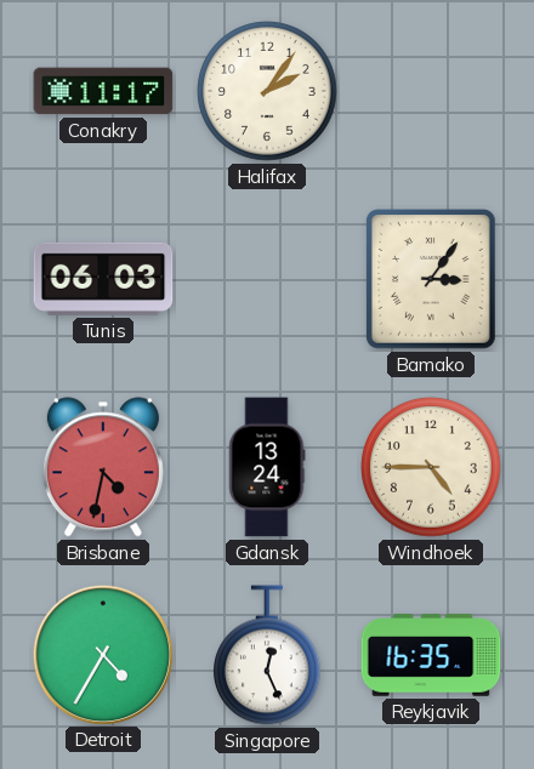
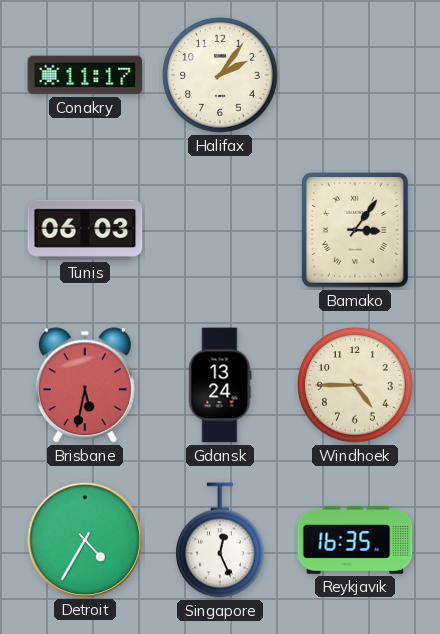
Brisbane: 4:32 -> 5:32
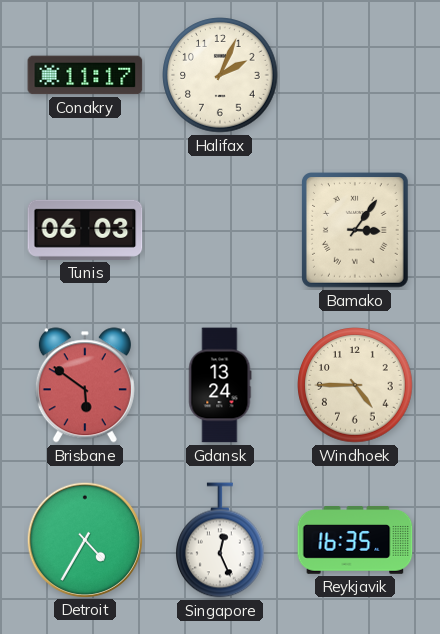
Halifax: 2:06 -> 2:04
Brisbane: 5:32 -> 5:51
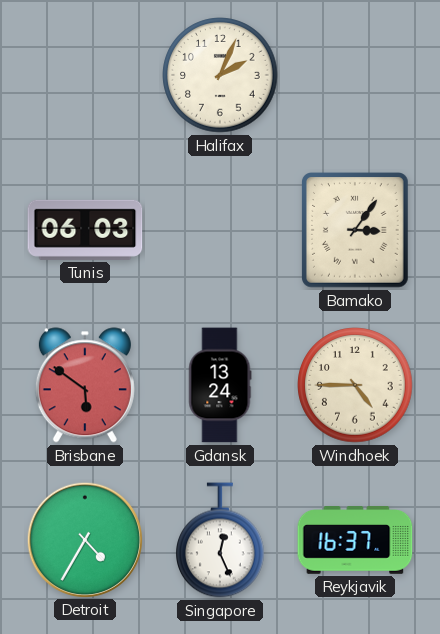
Conakry: 11:17 -> none
Reykjavik: 16:35 -> 16:37
